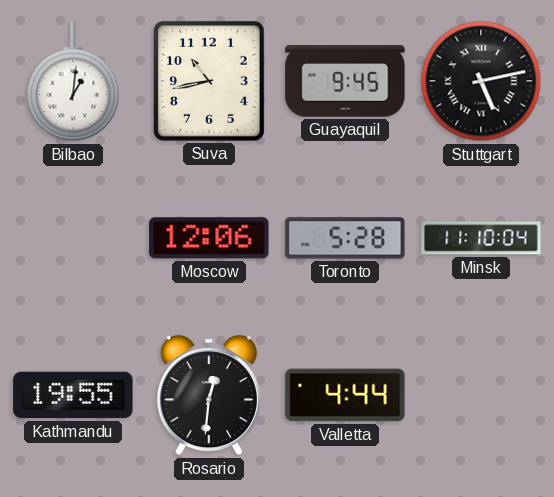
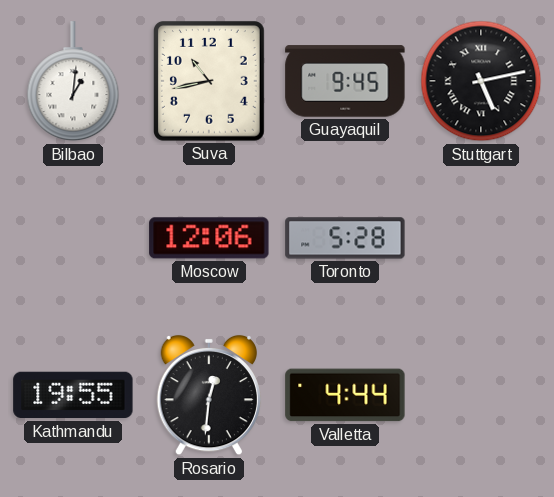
Minsk: 11:10 -> none
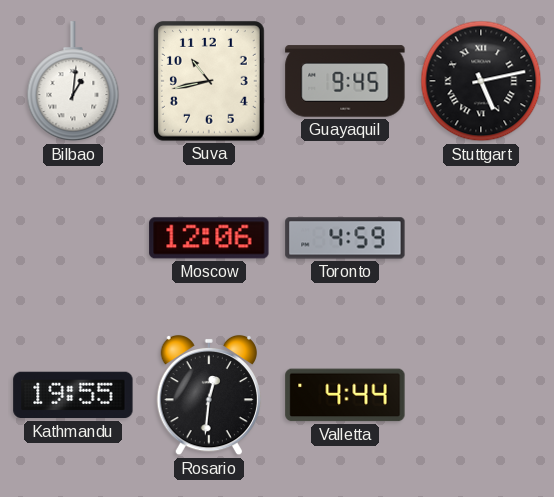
Toronto: 5:28 -> 4:59
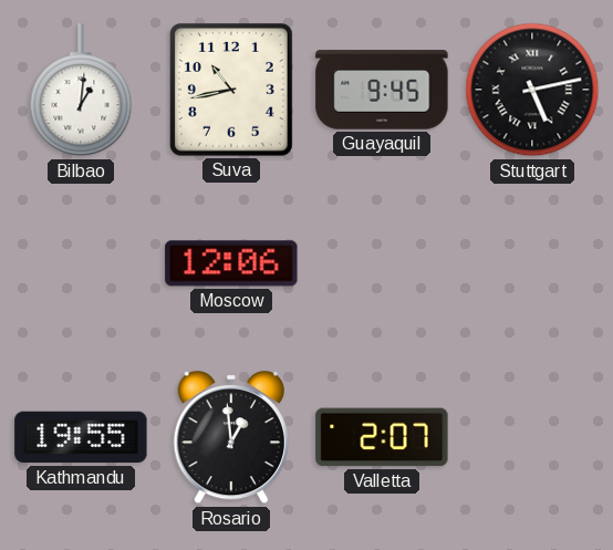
Toronto: 4:59 -> none
Rosario: 12:31 -> 12:59
Valletta: 4:44 -> 2:07
